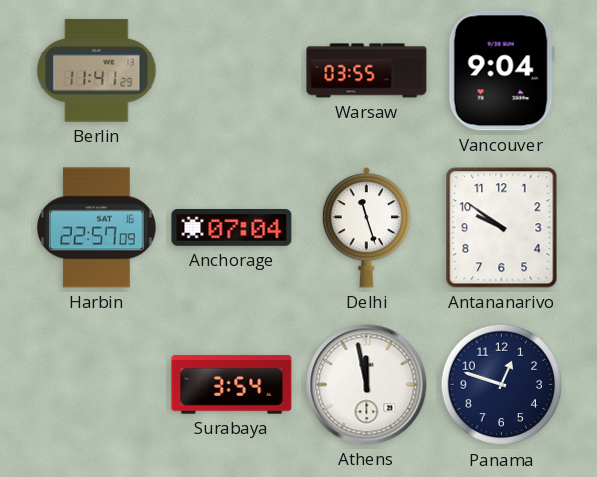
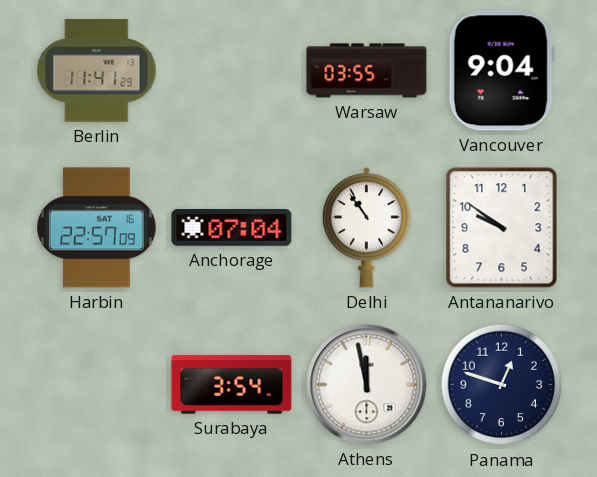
Delhi: 11:27 -> 10:54
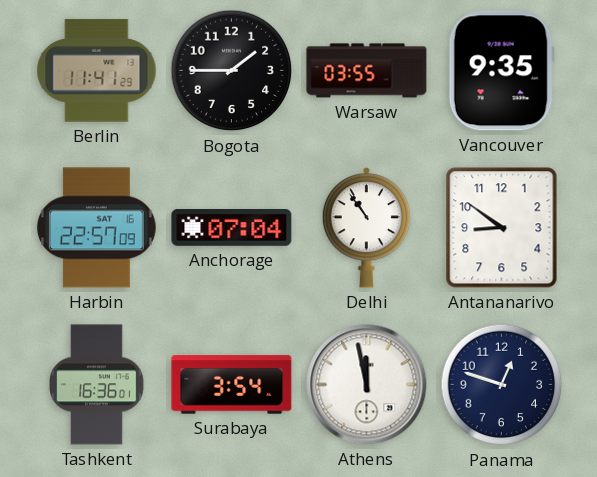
Bogota: none -> 1:45
Vancouver: 9:04 -> 9:35
Antananarivo: 9:51 -> 8:51
Tashkent: none -> 16:36
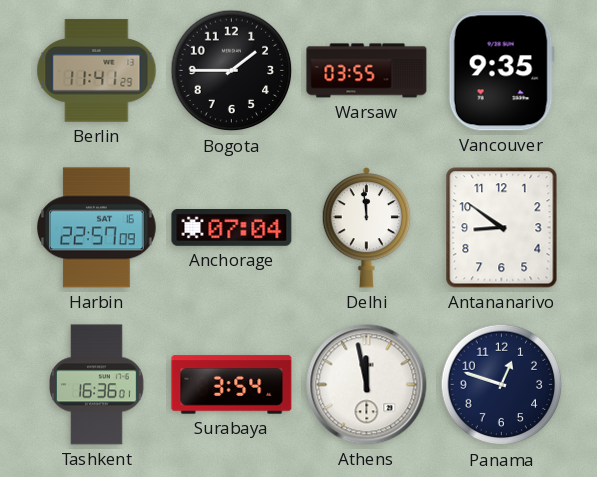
Delhi: 10:54 -> 11:59
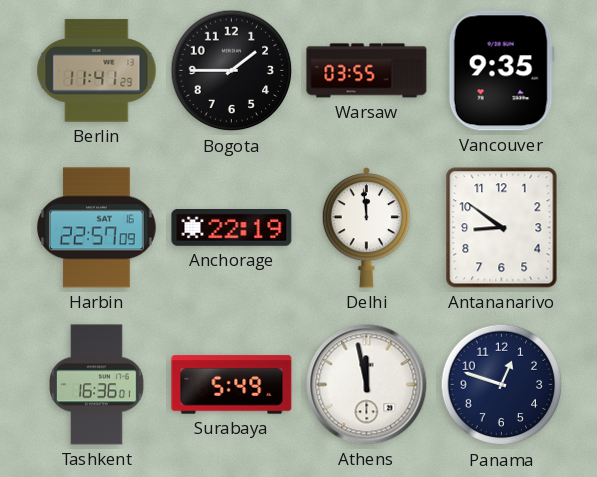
Anchorage: 07:04 -> 22:19
Surabaya: 3:54 -> 5:49
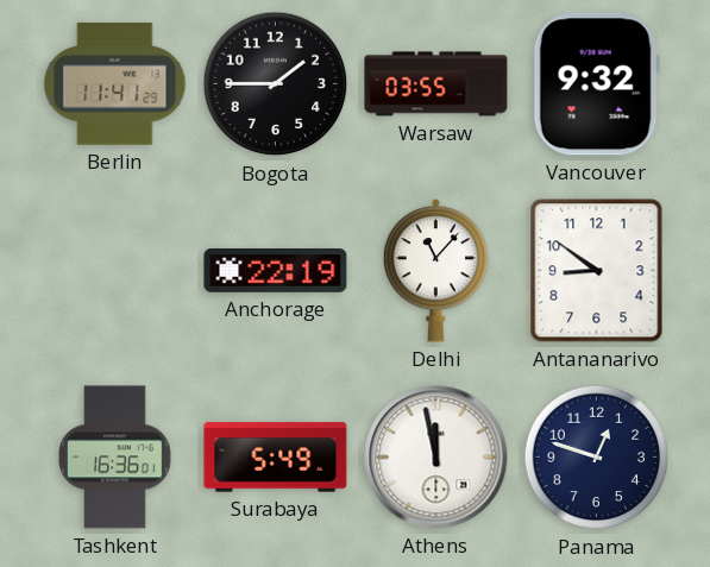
Vancouver: 9:35 -> 9:32
Harbin: 22:57 -> none
Delhi: 11:59 -> 11:07
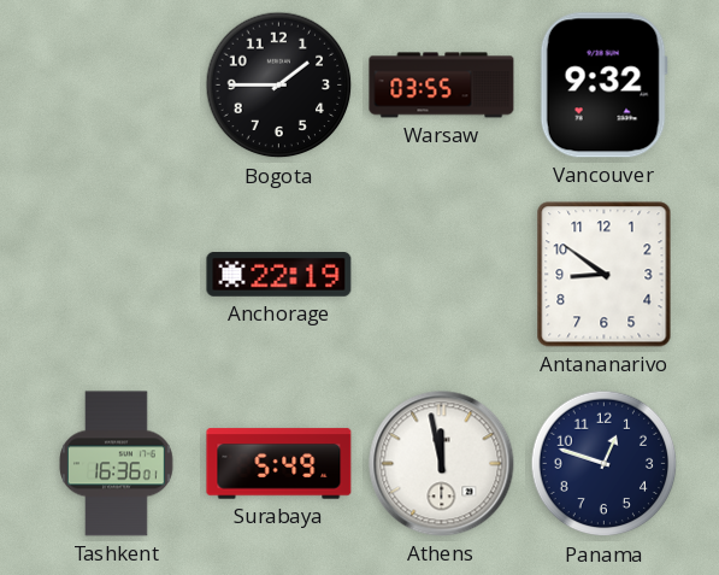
Berlin: 11:41 -> none
Delhi: 11:07 -> none
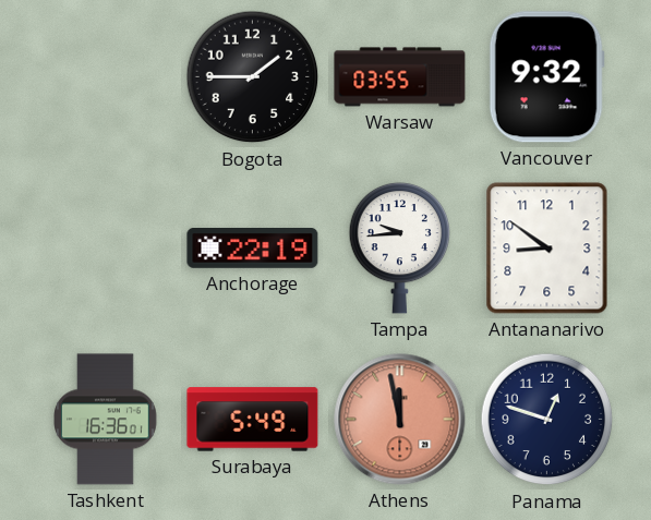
Tampa: none -> 9:44
Athens dial: white -> salmon
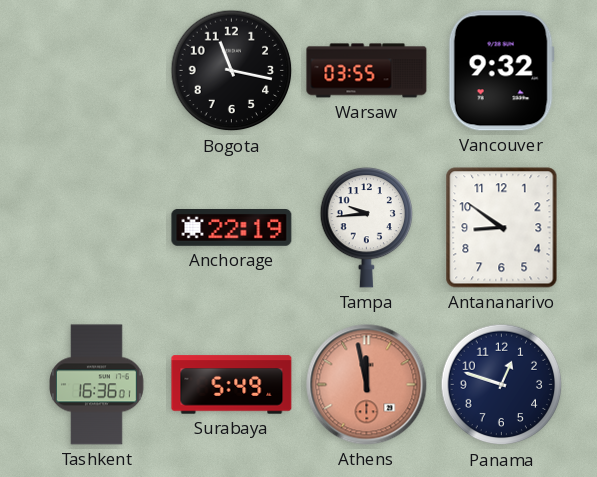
Bogota: 1:45 -> 11:17
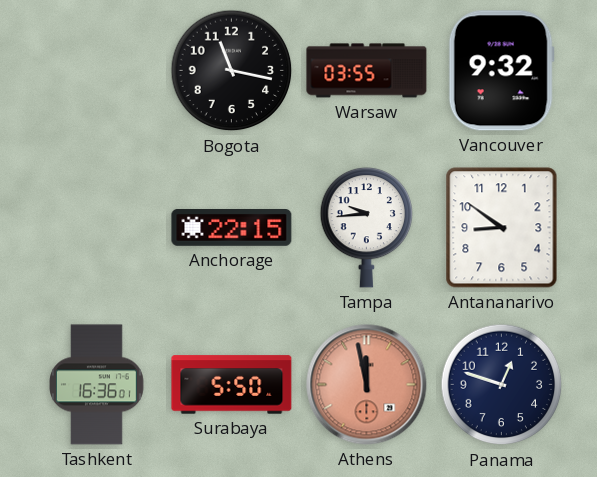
Anchorage: 22:19 -> 22:15
Surabaya: 5:49 -> 5:50
